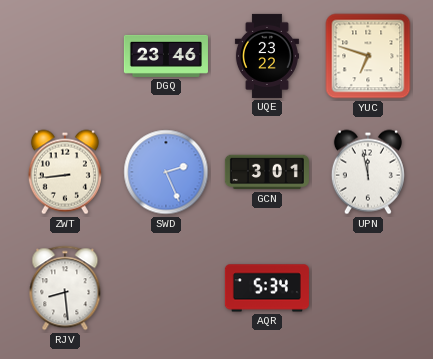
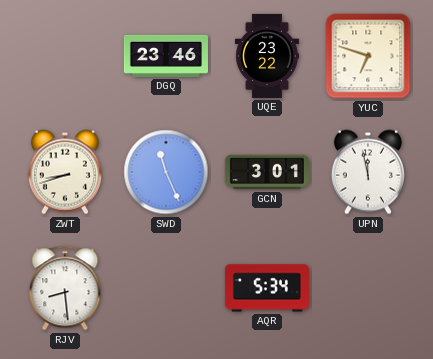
ZWT: 8:44 -> 8:42
SWD: 2:26 -> 11:26
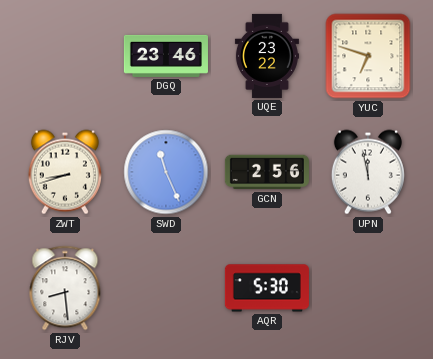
GCN: 3:01 -> 2:56
AQR: 5:34 -> 5:30
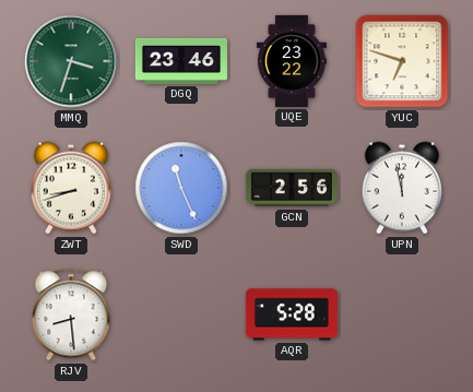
MMQ: none -> 3:33
AQR: 5:30 -> 5:28
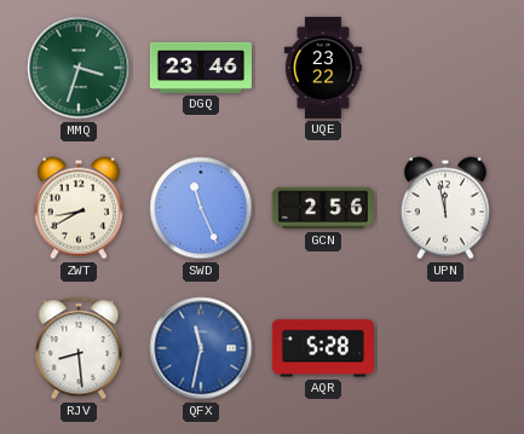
YUC: 6:48 -> none
ZWT: 8:42 -> 8:40
QFX: none -> 11:32
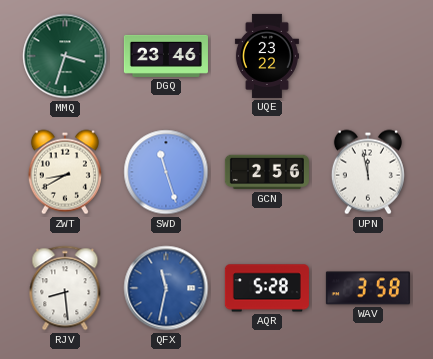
SWD: 11:26 -> 11:27
WAV: none -> 3:58
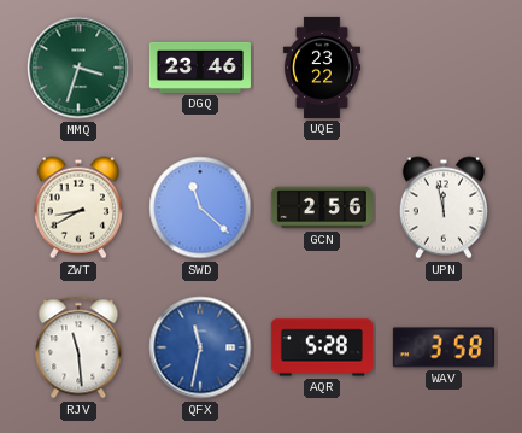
SWD: 11:27 -> 11:22
RJV: 8:29 -> 11:29
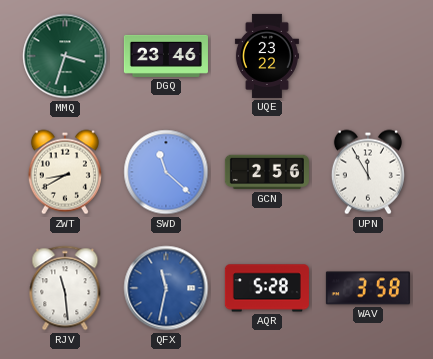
UPN: 11:58 -> 11:55
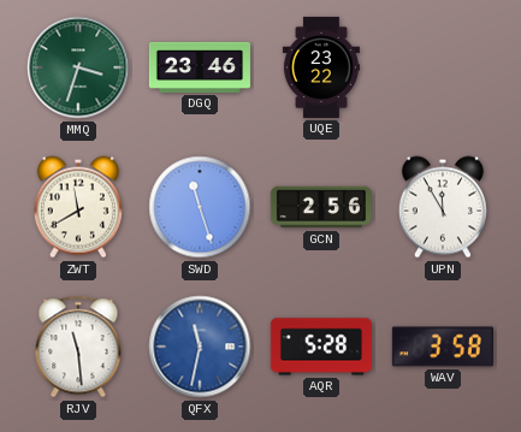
ZWT: 8:40 -> 11:40
SWD: 11:22 -> 11:27
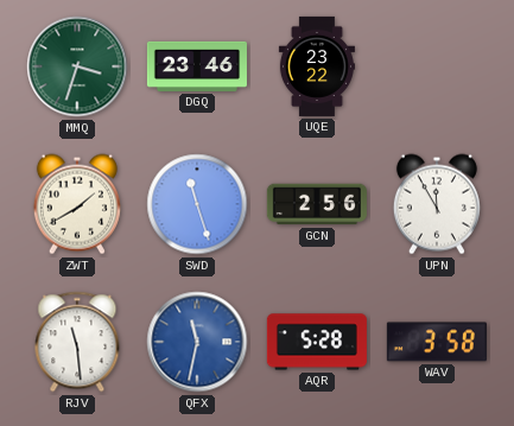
ZWT: 11:40 -> 1:40
